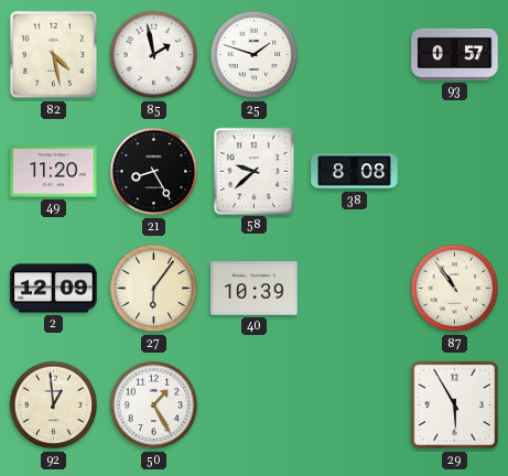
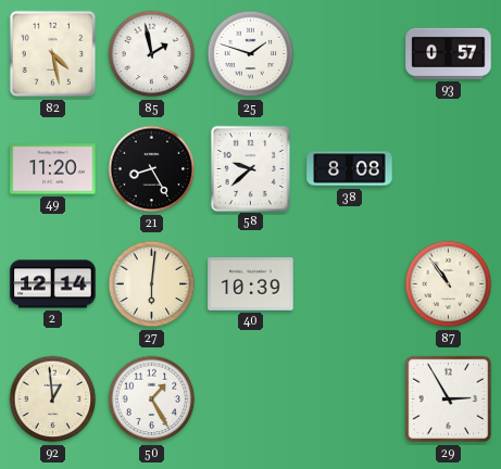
2: 12:09 -> 12:14
27: 6:06 -> 6:01
29: 5:55 -> 2:55
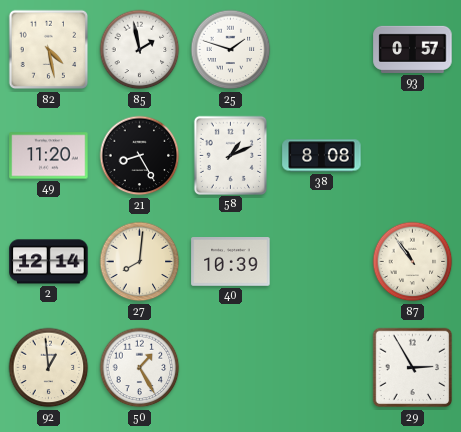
58: 9:38 -> 1:11
27: 6:01 -> 8:01
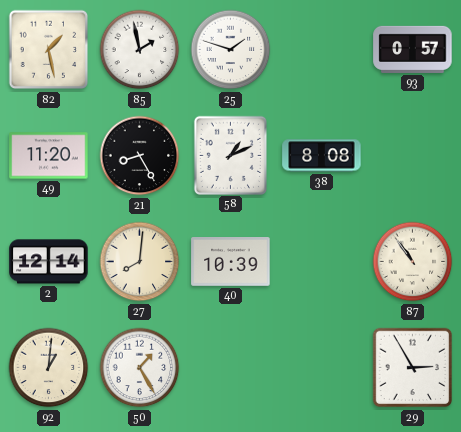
82: 4:28 -> 1:28
92: 12:59 -> 1:01
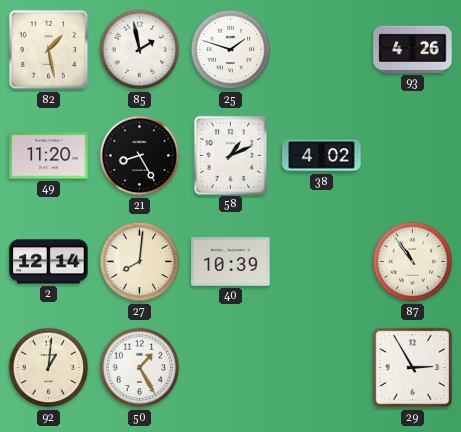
93: 0:57 -> 4:26
38: 8:08 -> 4:02
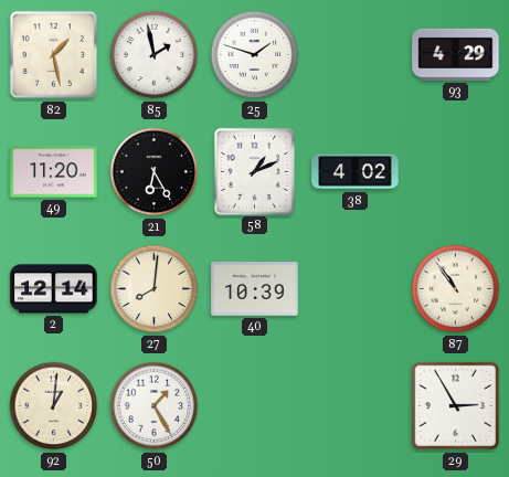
93: 4:26 -> 4:29
21: 8:25 -> 6:25
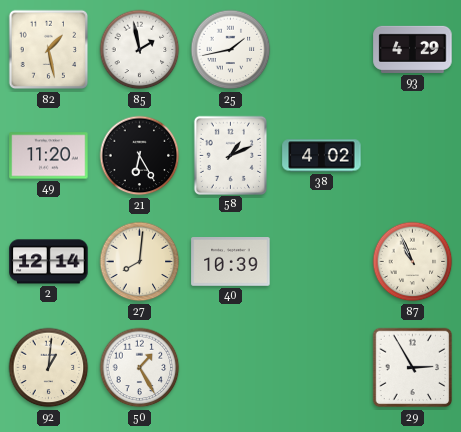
25: 1:48 -> 1:43
87: 10:54 -> 10:56
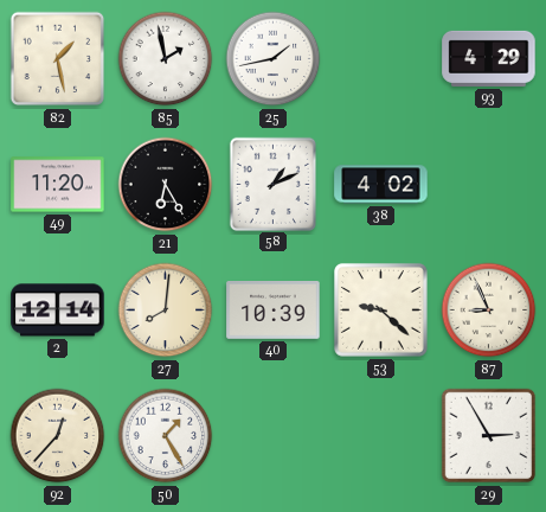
53: none -> 9:22
87: 10:56 -> 8:56
92: 1:01 -> 12:37
